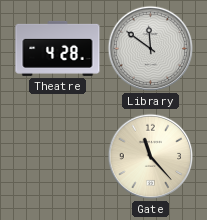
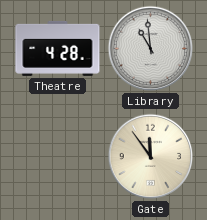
Library: 11:51 -> 10:59
Gate: 11:23 -> 11:54
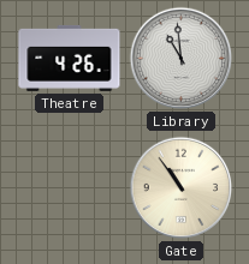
Theatre: 4:28 -> 4:26
Gate: 11:54 -> 10:54
